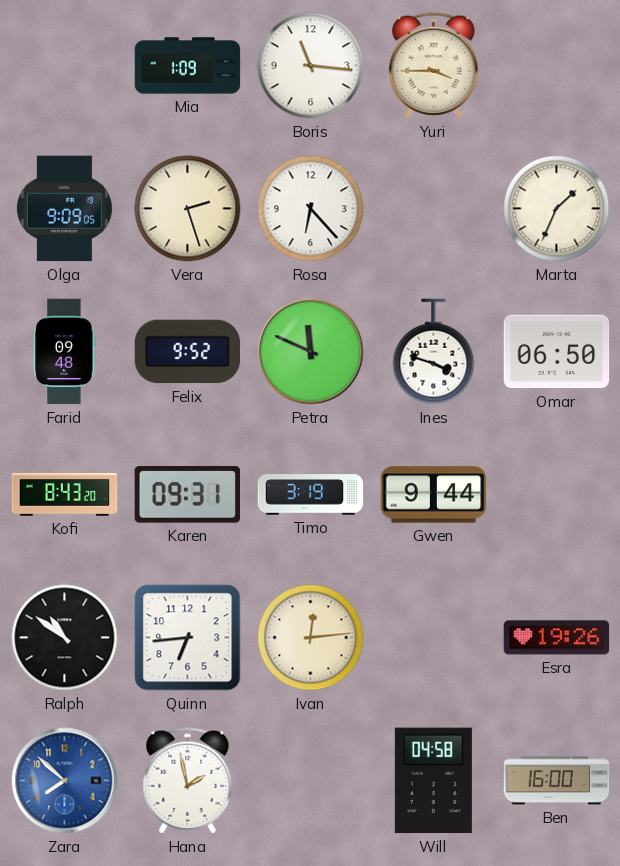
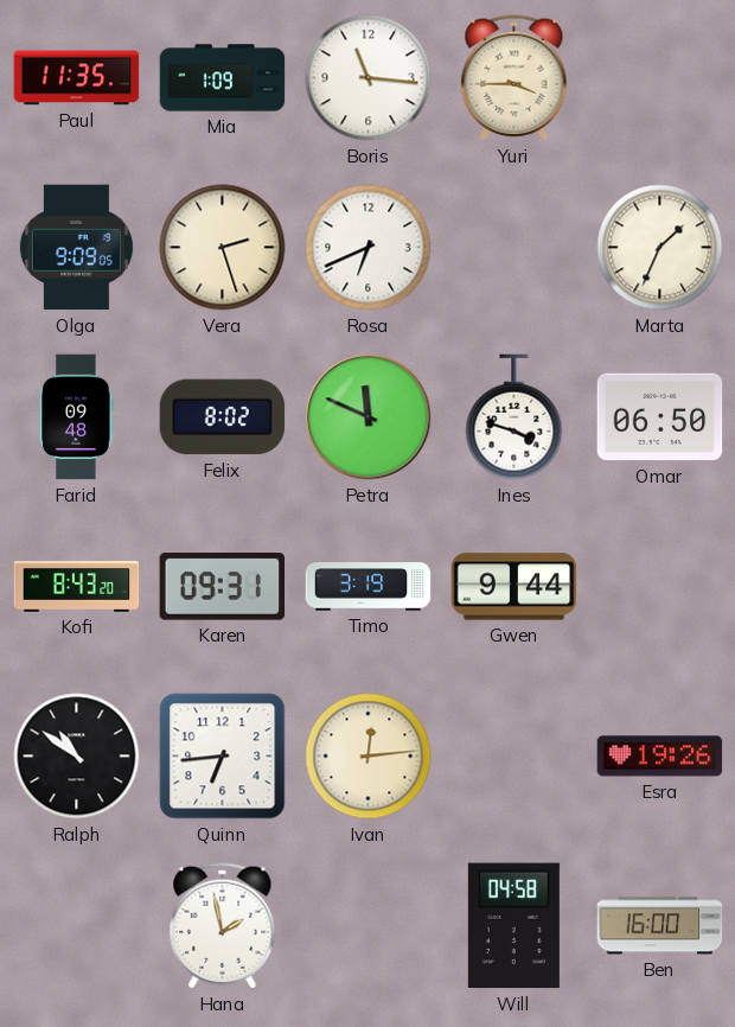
Paul: none -> 11:35
Rosa: 6:23 -> 6:41
Felix: 9:52 -> 8:02
Zara: 7:52 -> none
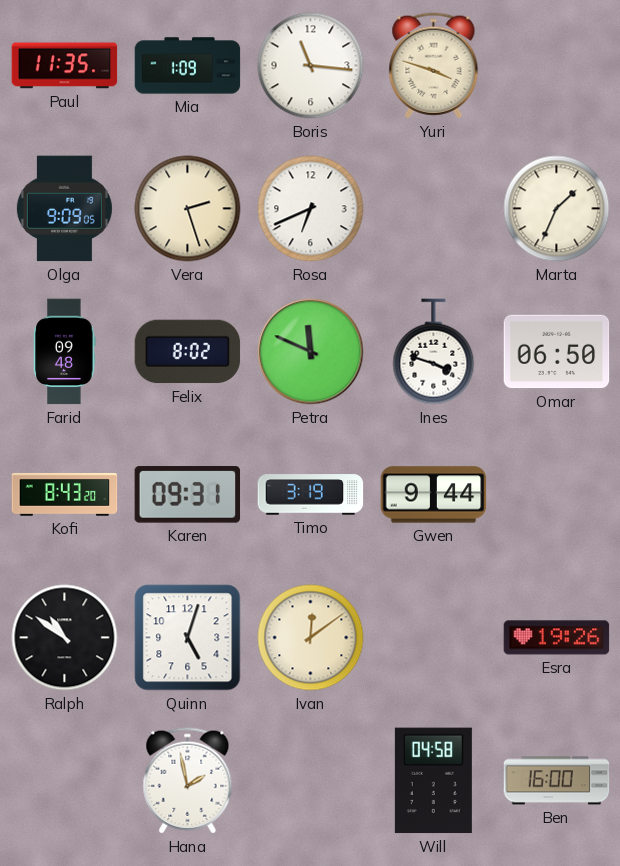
Yuri: 3:45 -> 3:48
Quinn: 6:44 -> 5:03
Ivan: 12:14 -> 12:09
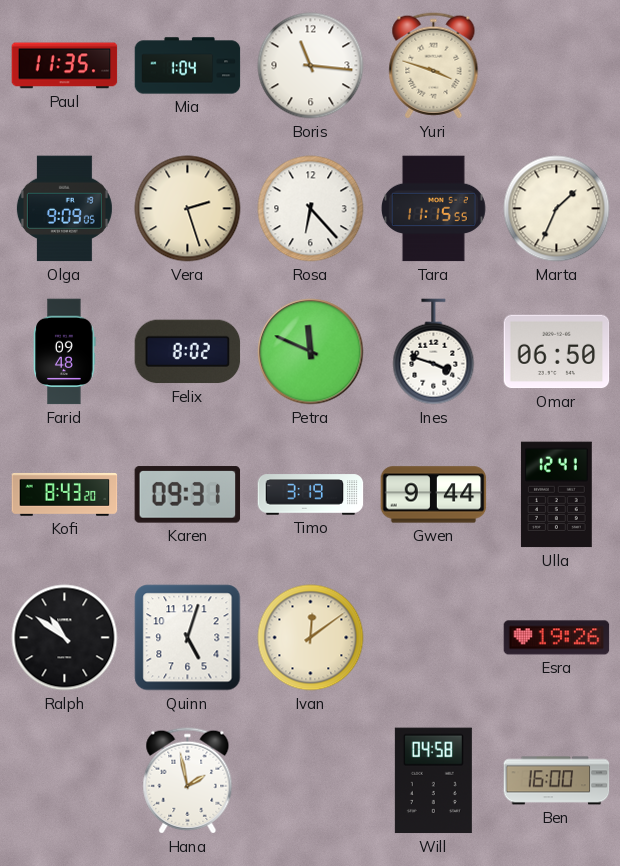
Mia: 1:09 -> 1:04
Rosa: 6:41 -> 6:23
Tara: none -> 11:15
Ulla: none -> 12:41
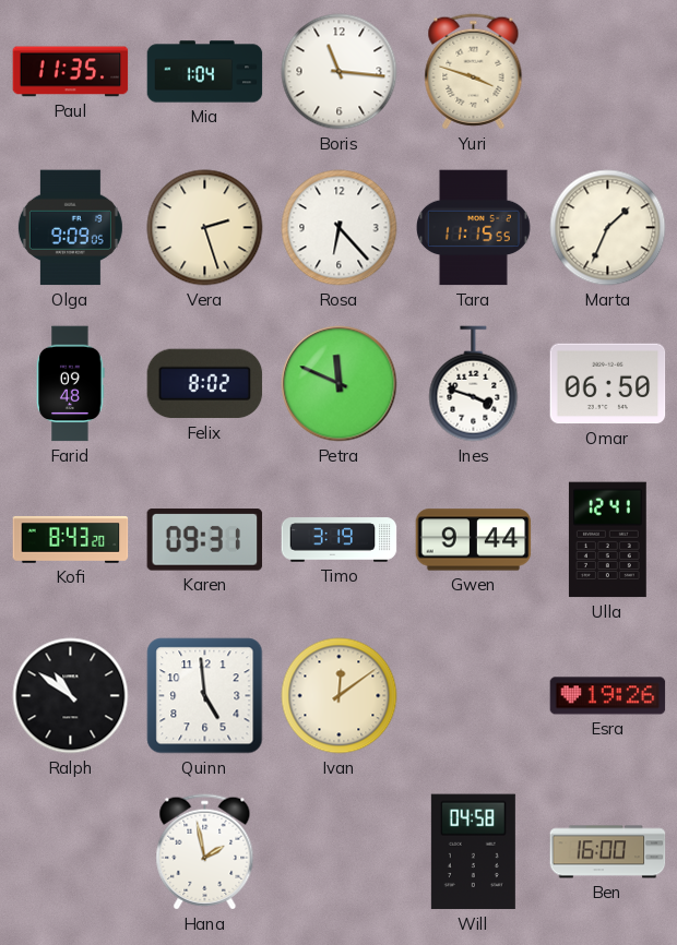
Quinn: 5:03 -> 4:59
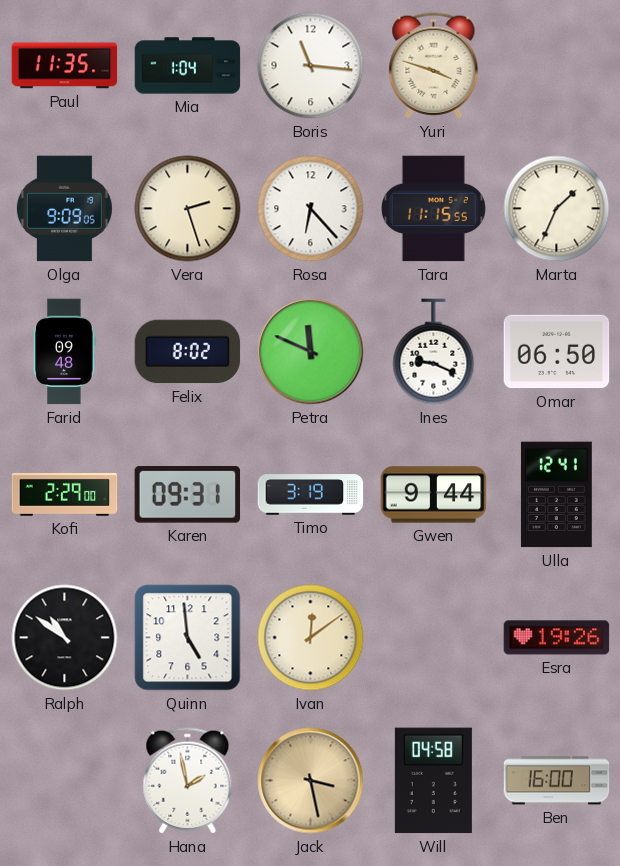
Ines: 3:48 -> 9:19
Kofi: 8:43 -> 2:29
Jack: none -> 3:28
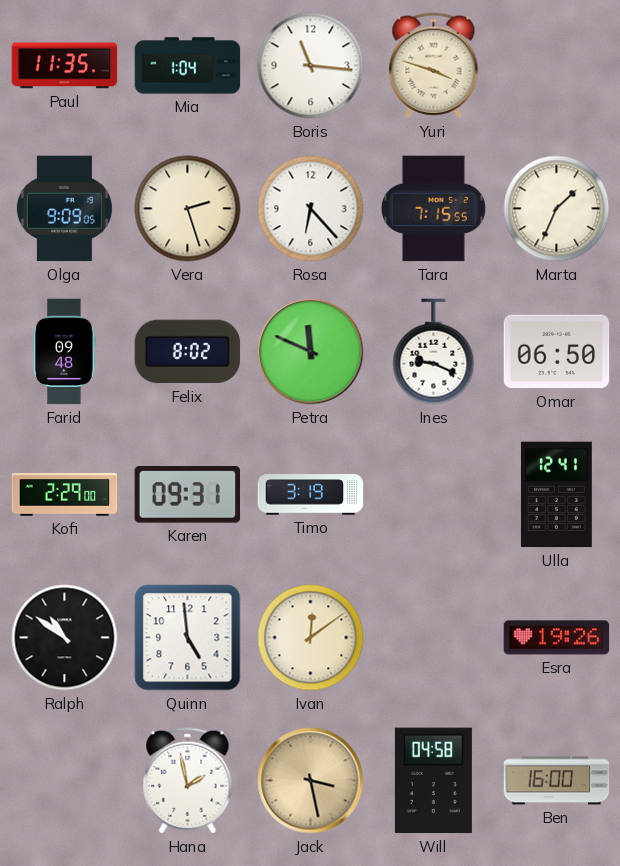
Tara: 11:15 -> 7:15
Gwen: 9:44 -> none
